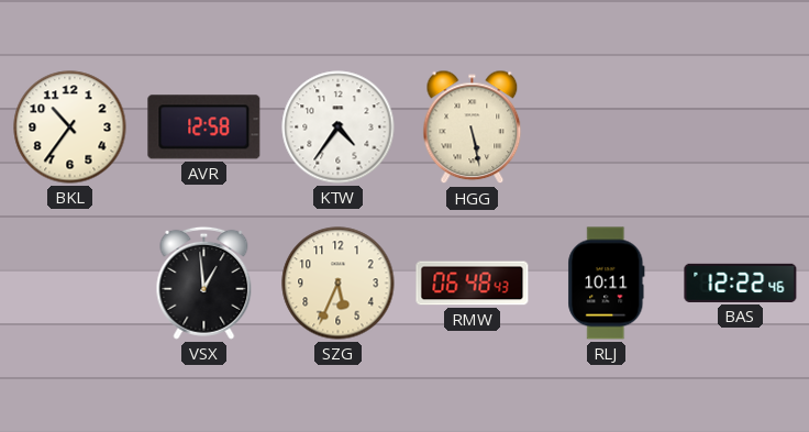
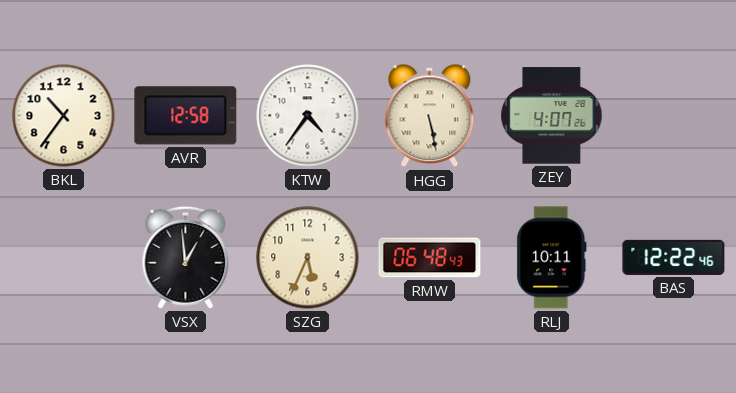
ZEY: none -> 4:07
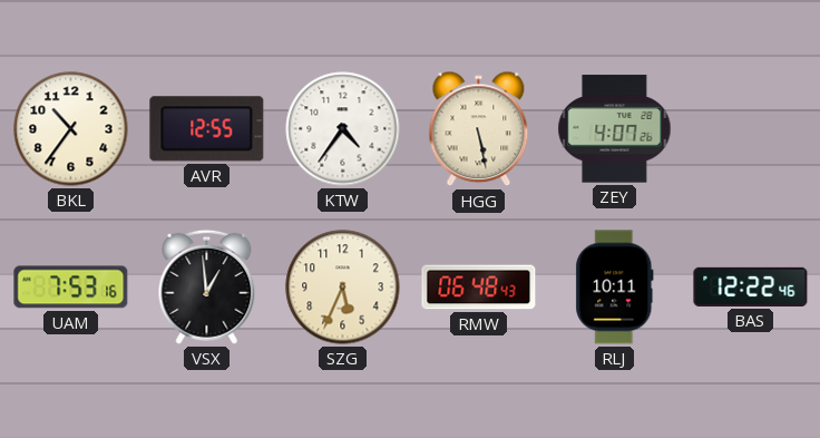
AVR: 12:58 -> 12:55
UAM: none -> 7:53
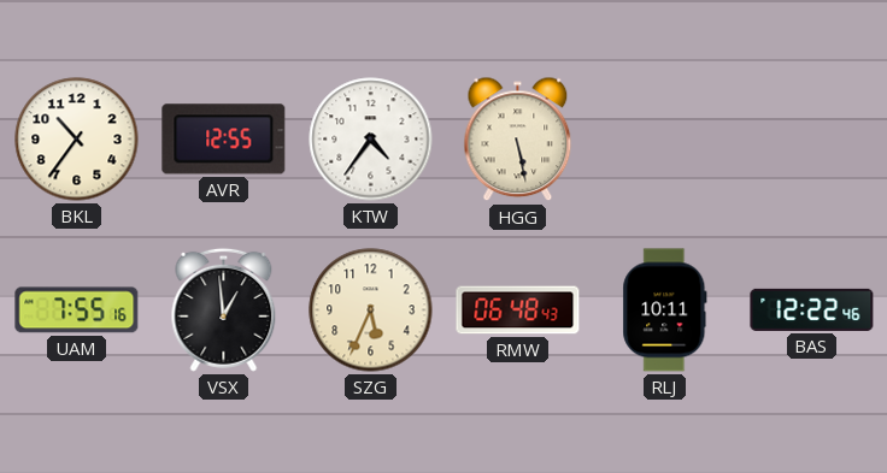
ZEY: 4:07 -> none
UAM: 7:53 -> 7:55
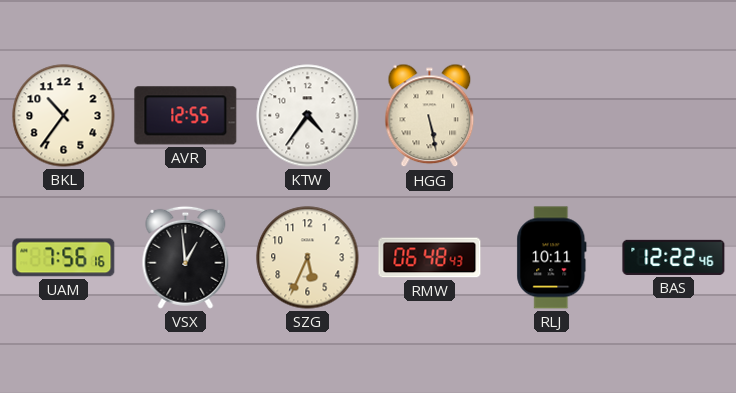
UAM: 7:55 -> 7:56
